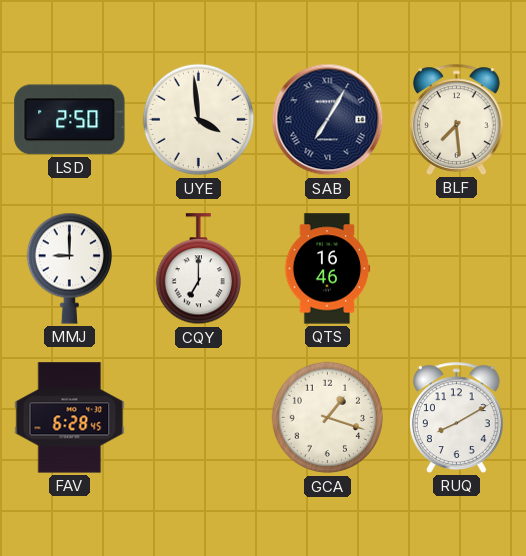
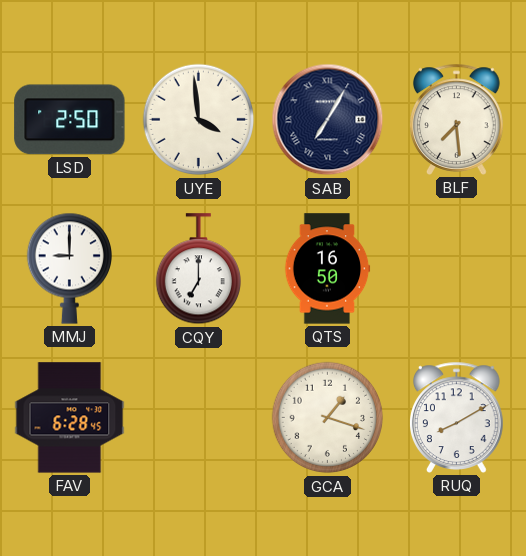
QTS: 16:46 -> 16:50
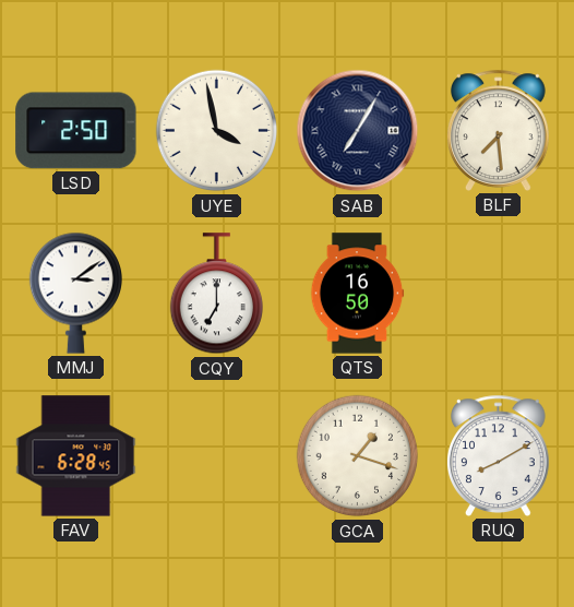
UYE: 3:59 -> 3:58
MMJ: 9:00 -> 3:09
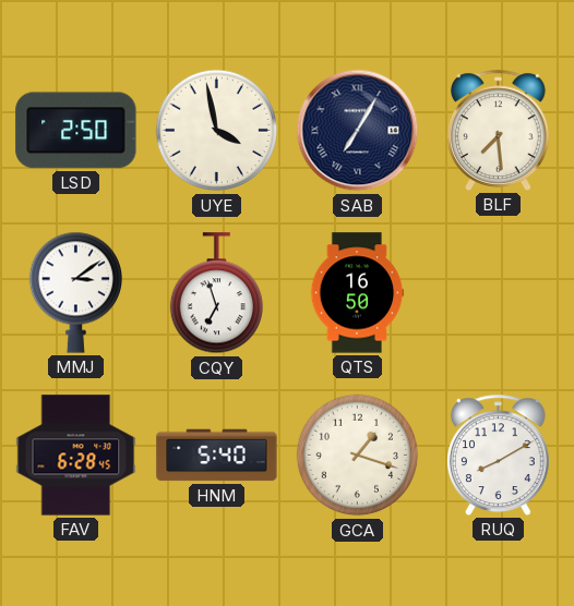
CQY: 7:00 -> 6:57
HNM: none -> 5:40
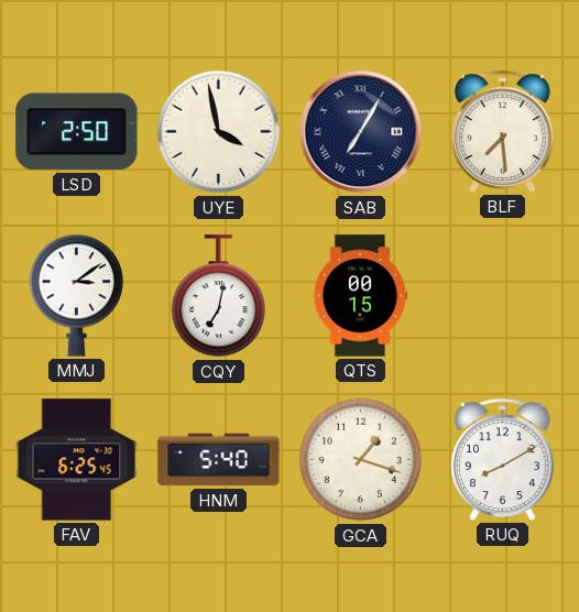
CQY: 6:57 -> 7:02
QTS: 16:50 -> 00:15
FAV: 6:28 -> 6:25
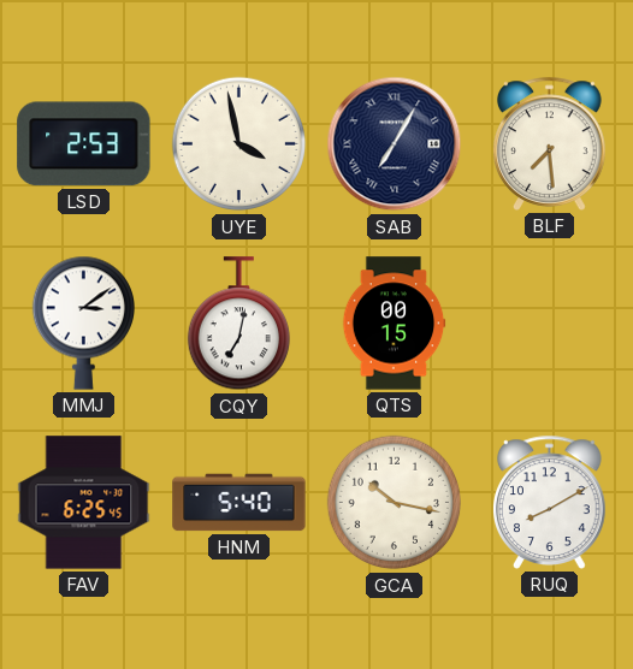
LSD: 2:50 -> 2:53
GCA: 1:18 -> 10:17
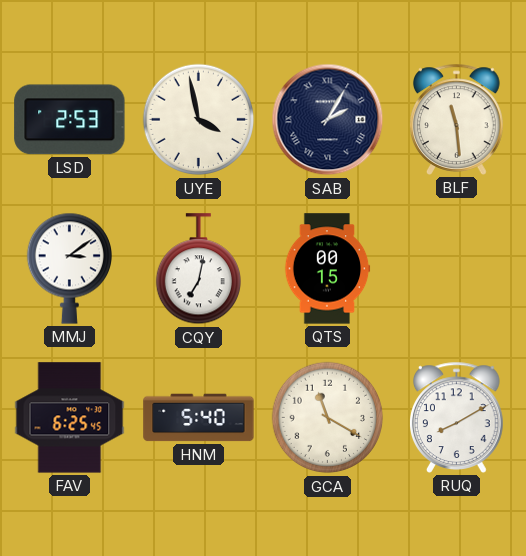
SAB: 7:05 -> 2:05
BLF: 7:29 -> 11:29
GCA: 10:17 -> 11:20
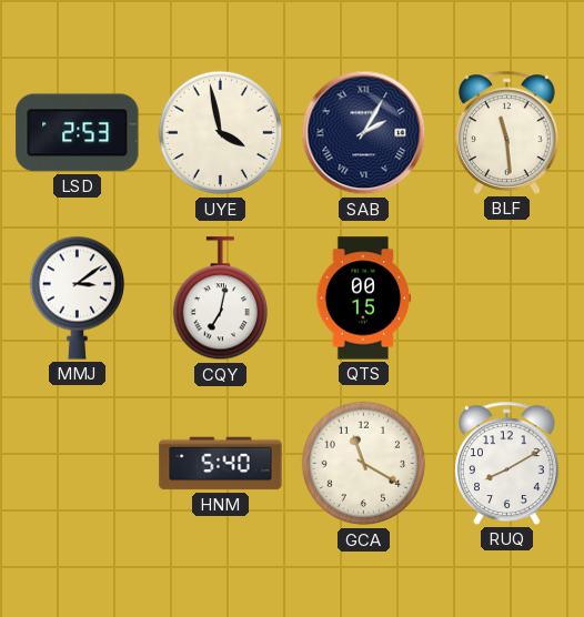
FAV: 6:25 -> none
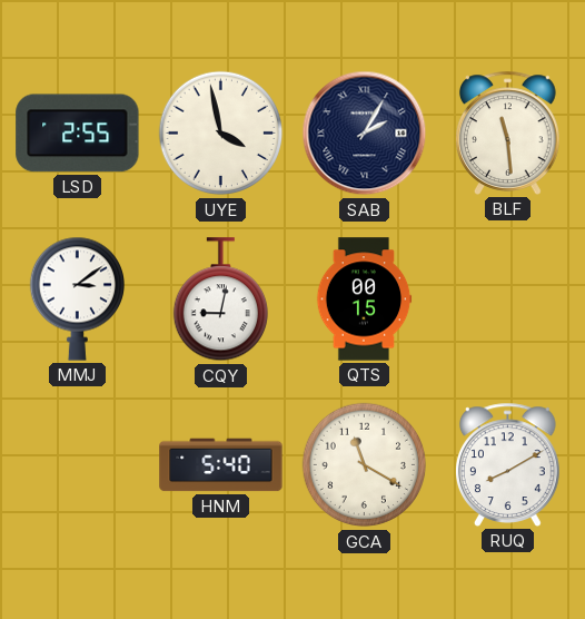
LSD: 2:53 -> 2:55
CQY: 7:02 -> 9:02
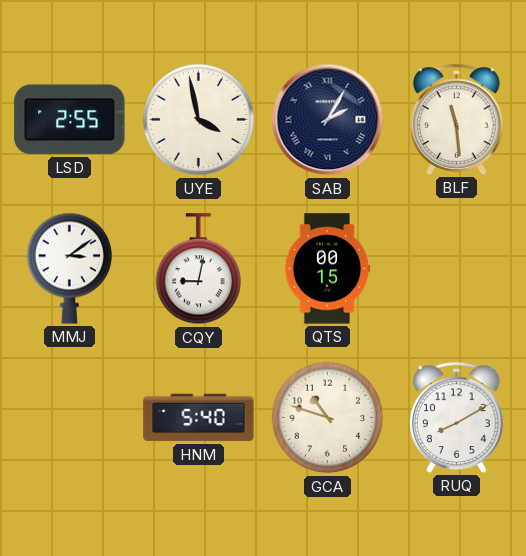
GCA: 11:20 -> 10:48
